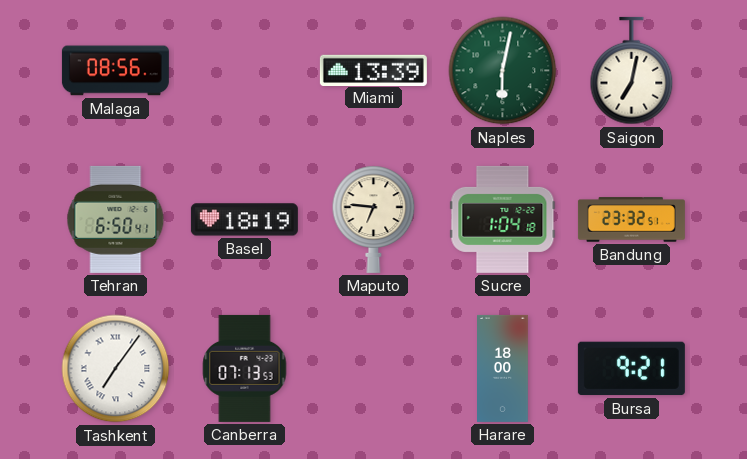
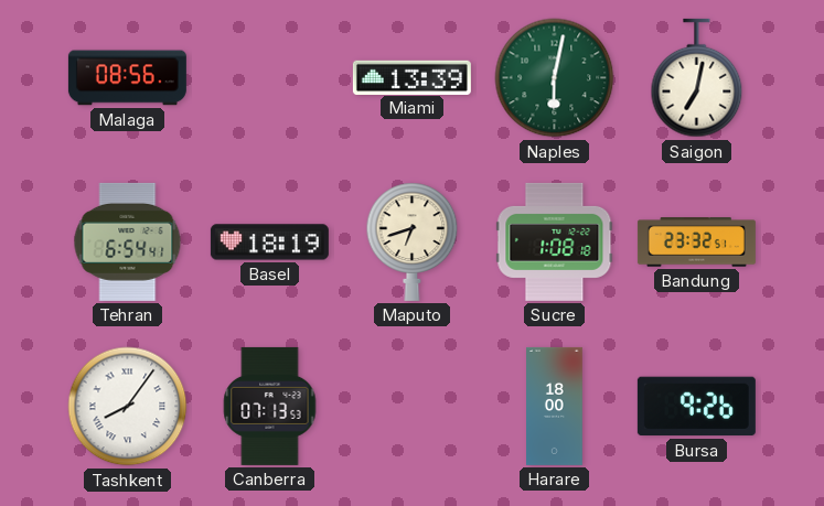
Tehran: 6:50 -> 6:54
Maputo: 6:46 -> 6:42
Sucre: 1:04 -> 1:08
Tashkent: 7:06 -> 8:06
Bursa: 9:21 -> 9:26
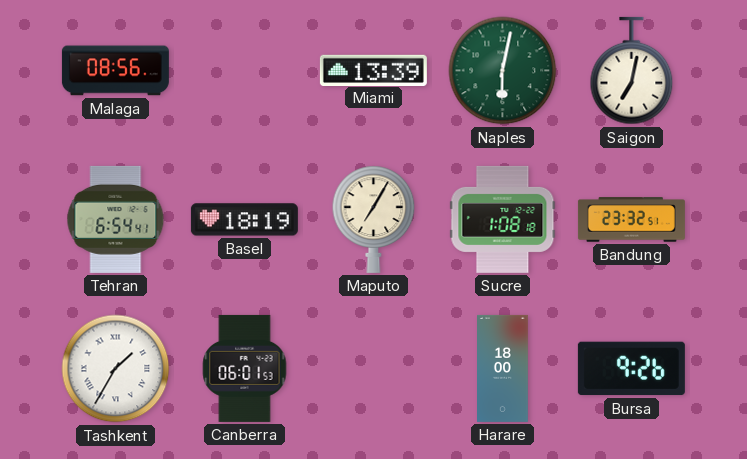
Maputo: 6:42 -> 7:05
Tashkent: 8:06 -> 1:35
Canberra: 07:13 -> 06:01
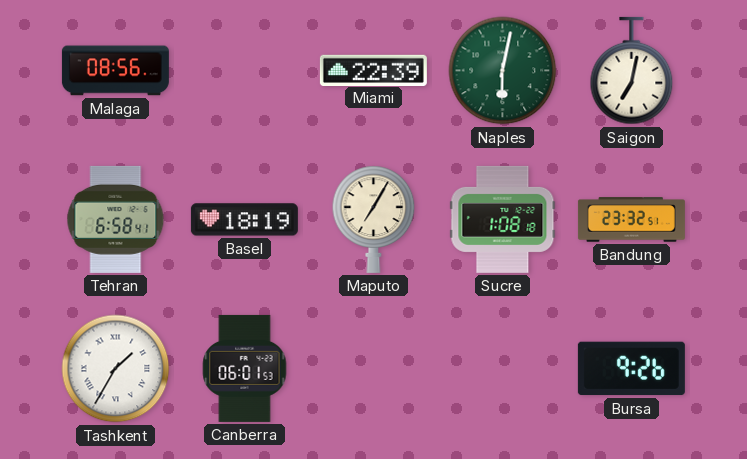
Miami: 13:39 -> 22:39
Tehran: 6:54 -> 6:58
Harare: 18:00 -> none
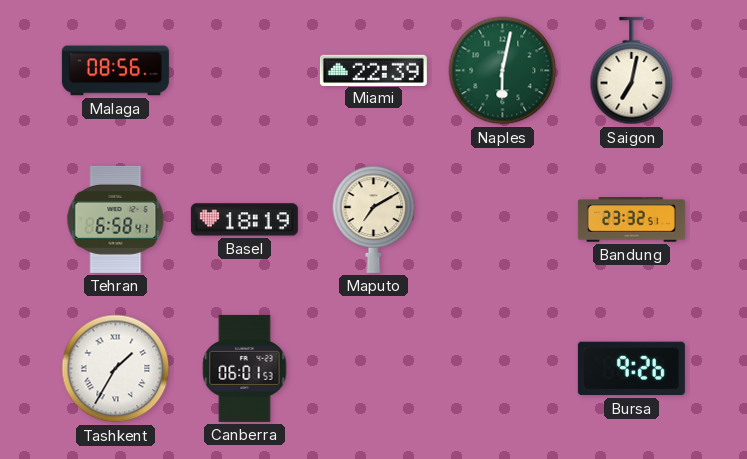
Maputo: 7:05 -> 7:10
Sucre: 1:08 -> none
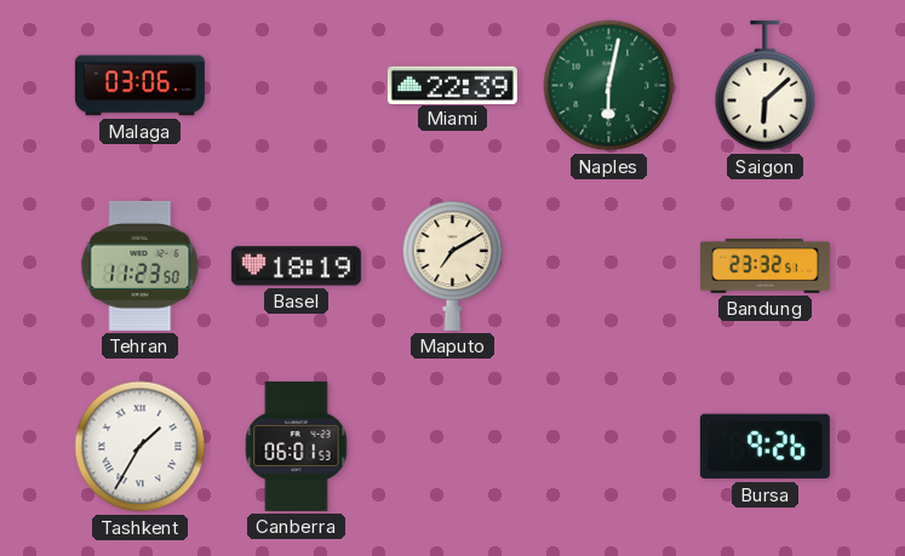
Malaga: 08:56 -> 03:06
Saigon: 7:02 -> 6:08
Tehran: 6:58 -> 11:23
